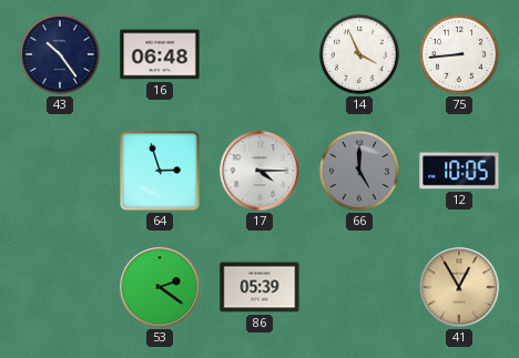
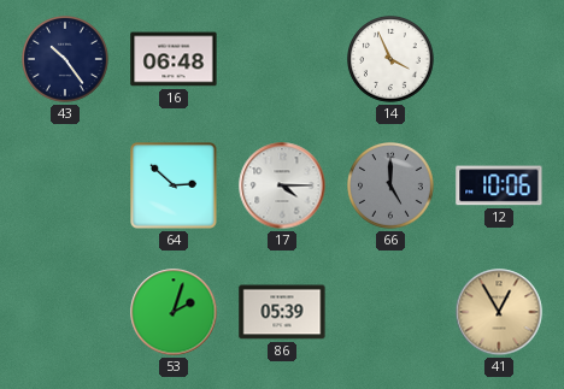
75: 8:44 -> none
64: 2:57 -> 2:52
12: 10:05 -> 10:06
53: 2:21 -> 2:03
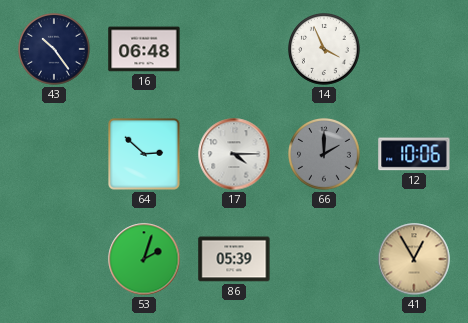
66: 5:00 -> 2:00
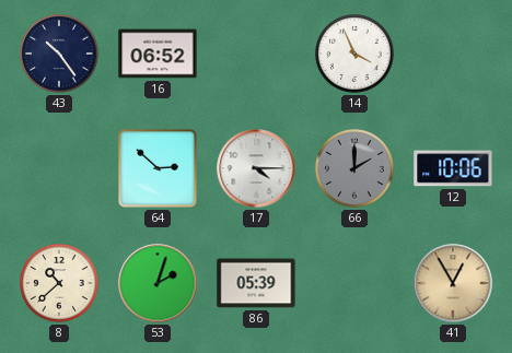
16: 06:48 -> 06:52
8: none -> 10:38
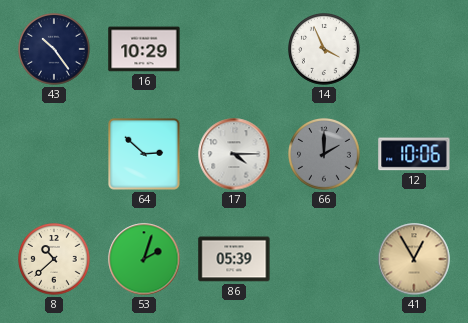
16: 06:52 -> 10:29
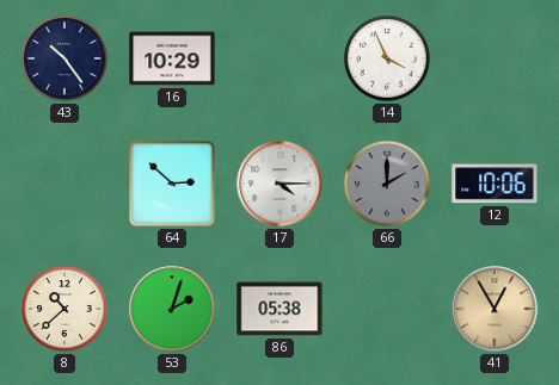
86: 05:39 -> 05:38
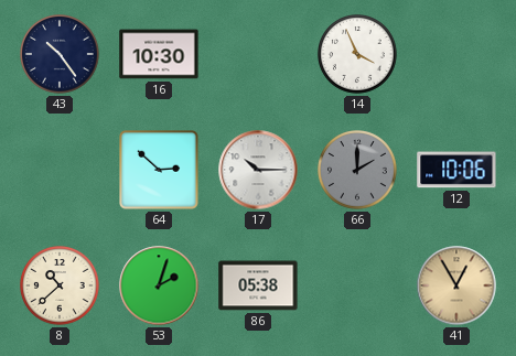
16: 10:29 -> 10:30
17: 4:15 -> 10:15
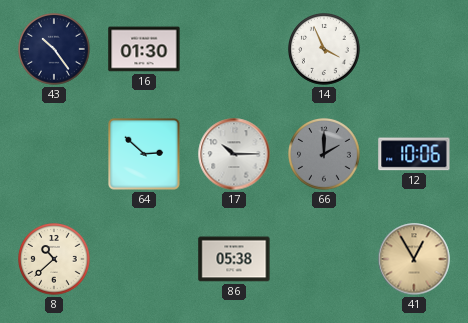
16: 10:30 -> 01:30
53: 2:03 -> none
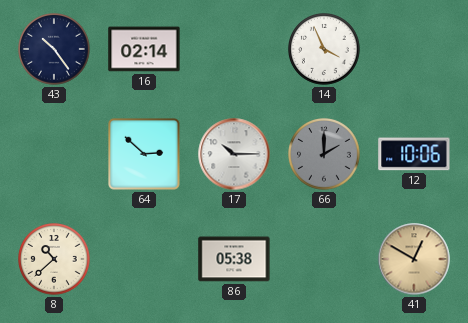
16: 01:30 -> 02:14
41: 12:55 -> 12:50
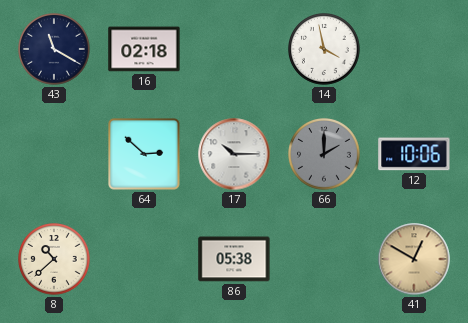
43: 10:24 -> 11:20
16: 02:14 -> 02:18
14: 3:56 -> 3:58
